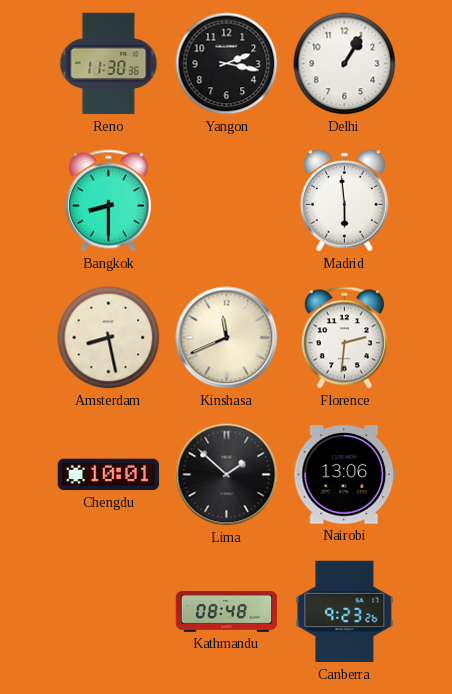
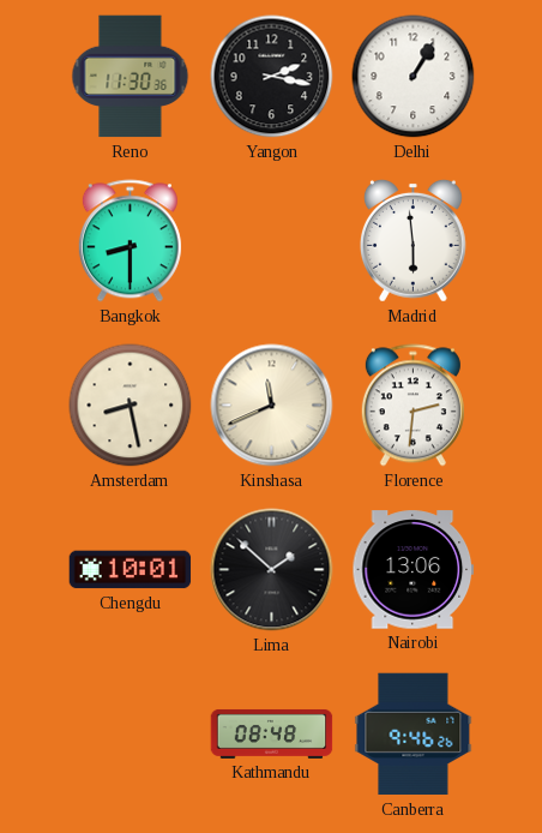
Canberra: 9:23 -> 9:46
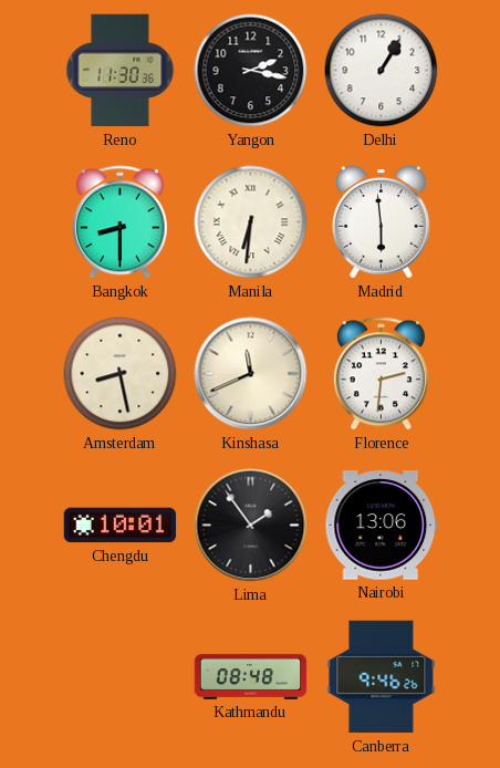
Manila: none -> 6:31
Lima: 1:52 -> 1:54
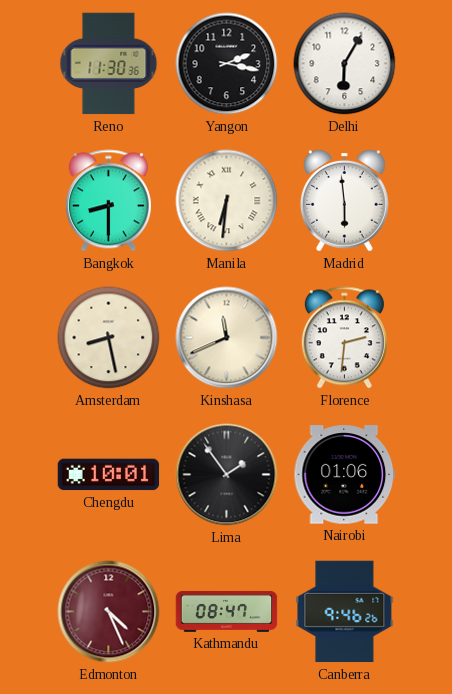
Delhi: 1:05 -> 6:05
Nairobi: 13:06 -> 01:06
Edmonton: none -> 4:26
Kathmandu: 08:48 -> 08:47
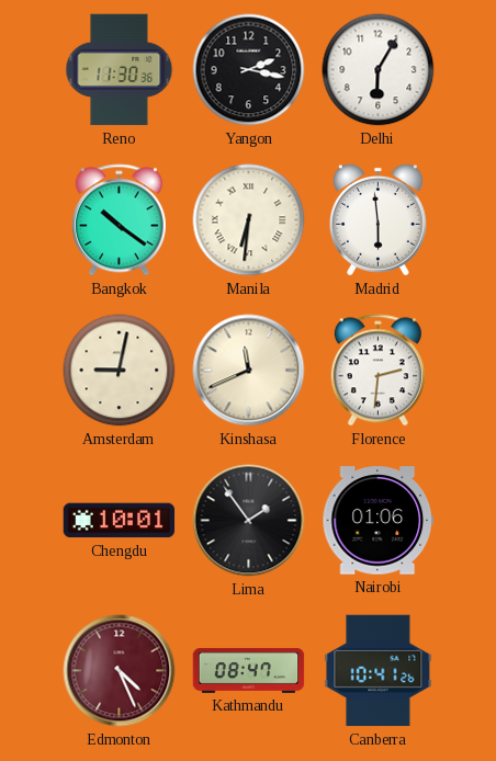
Bangkok: 8:30 -> 10:21
Amsterdam: 8:28 -> 9:02
Canberra: 9:46 -> 10:41
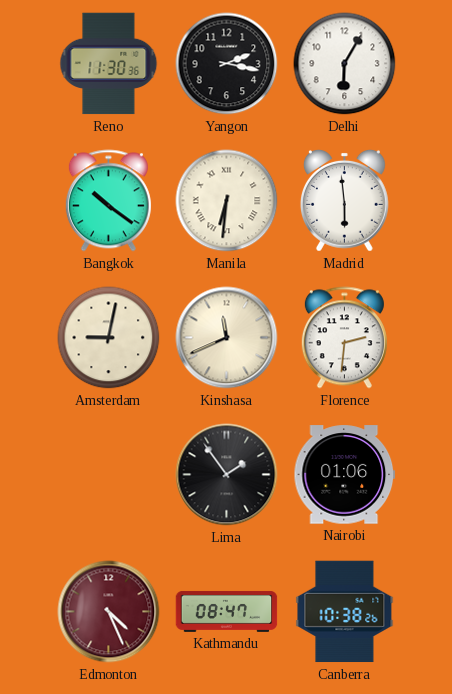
Chengdu: 10:01 -> none
Canberra: 10:41 -> 10:38
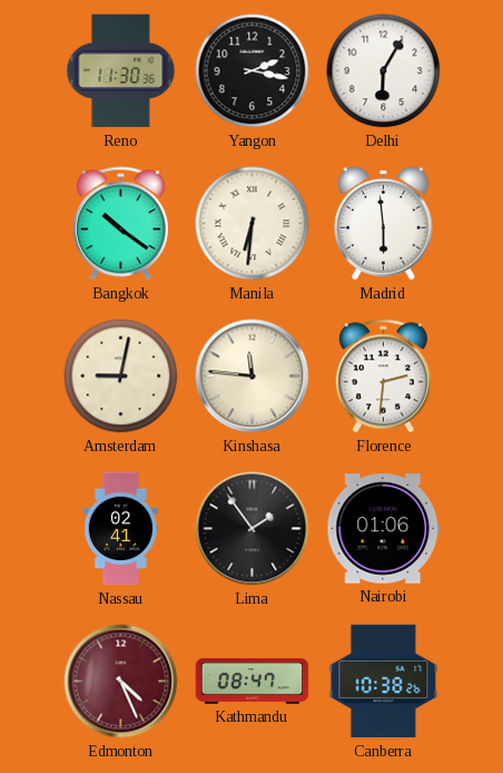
Kinshasa: 11:41 -> 11:46
Nassau: none -> 02:41
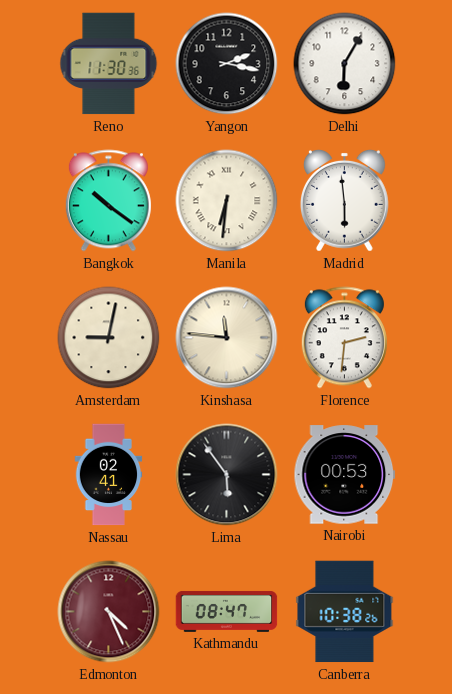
Lima: 1:54 -> 5:54
Nairobi: 01:06 -> 00:53
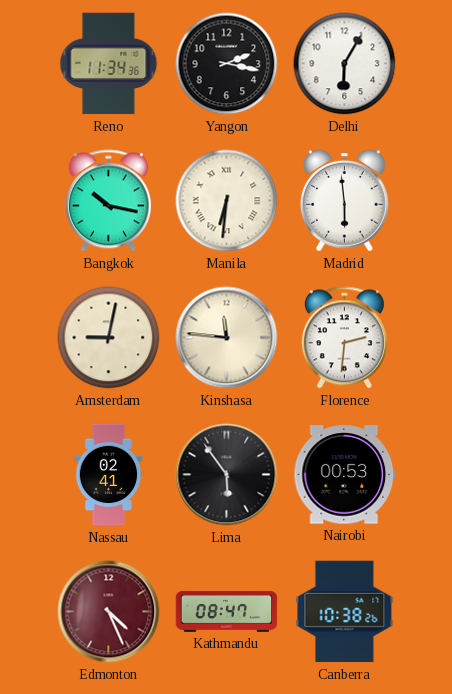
Reno: 11:30 -> 11:34
Bangkok: 10:21 -> 10:17
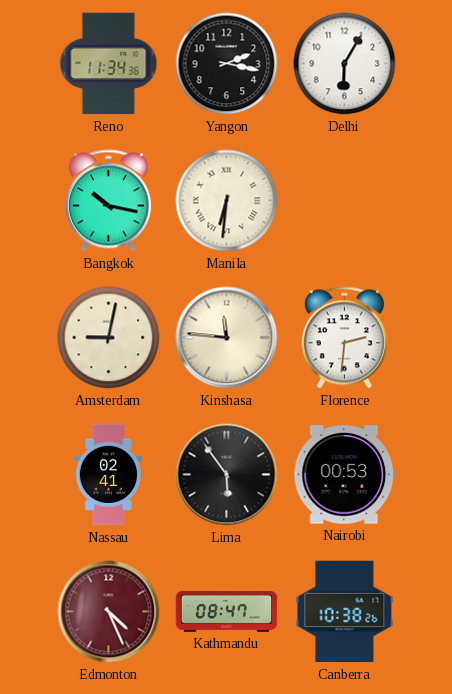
Madrid: 5:59 -> none
